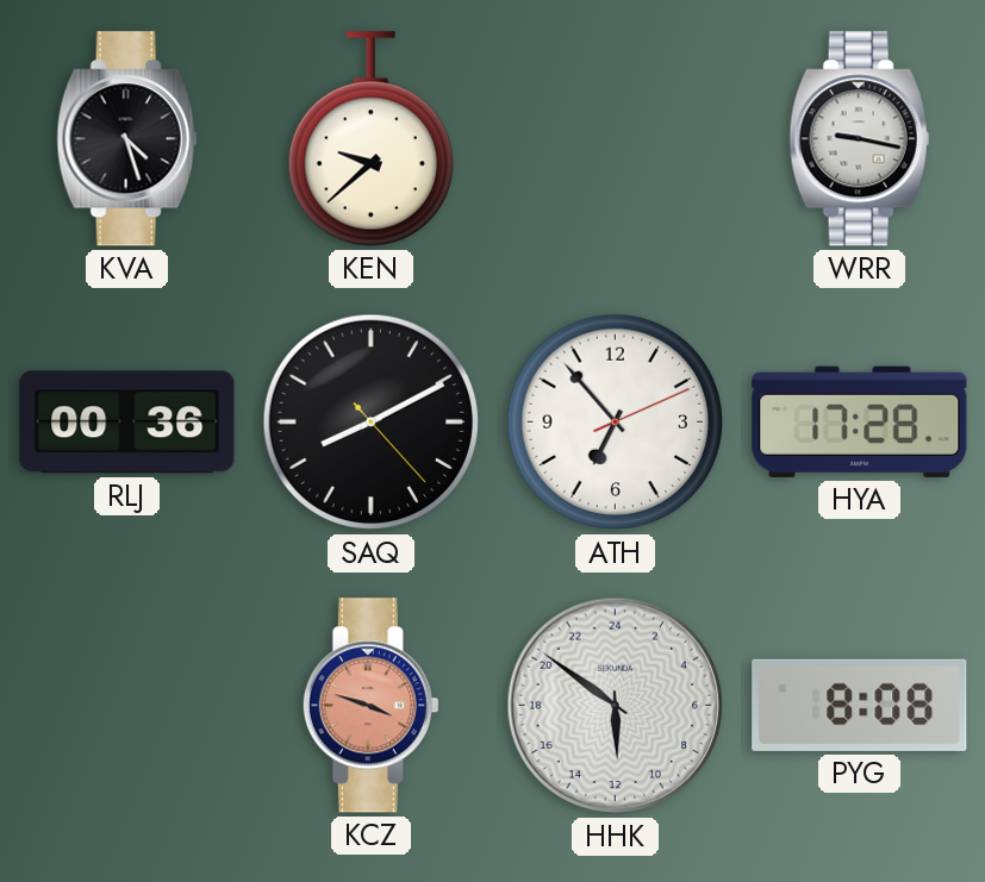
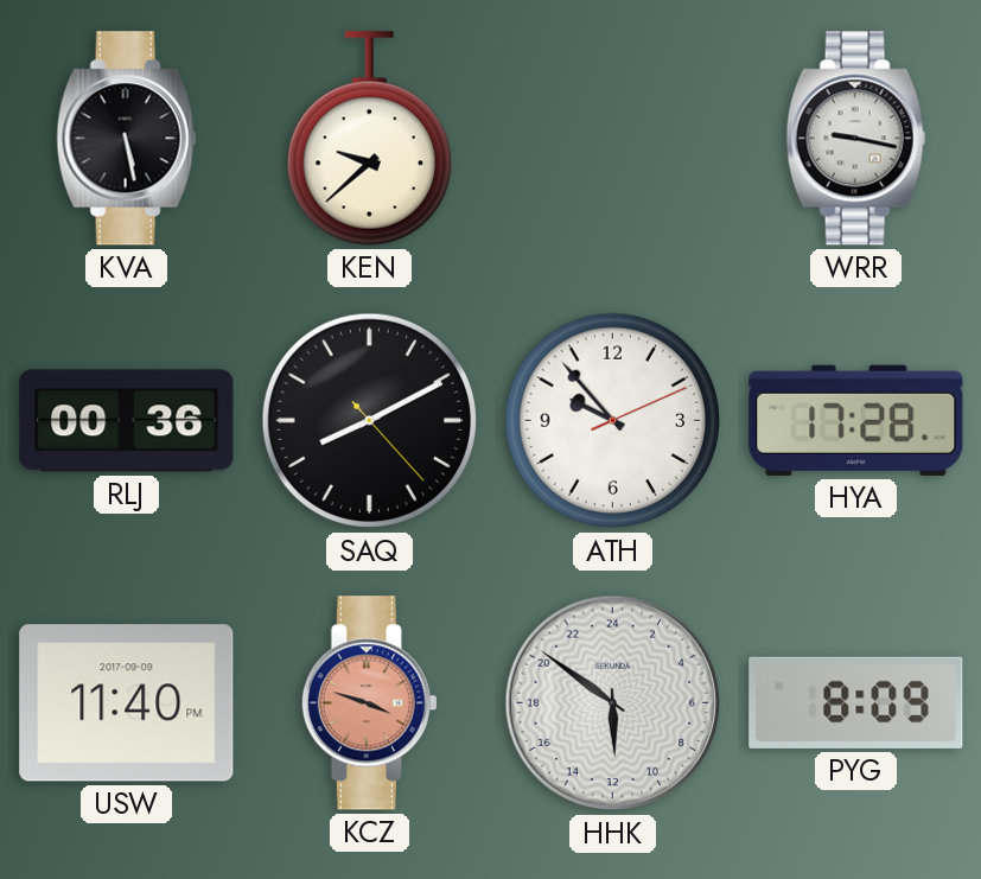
KVA: 4:27 -> 5:28
ATH: 6:53 -> 9:53
USW: none -> 11:40
PYG: 8:08 -> 8:09
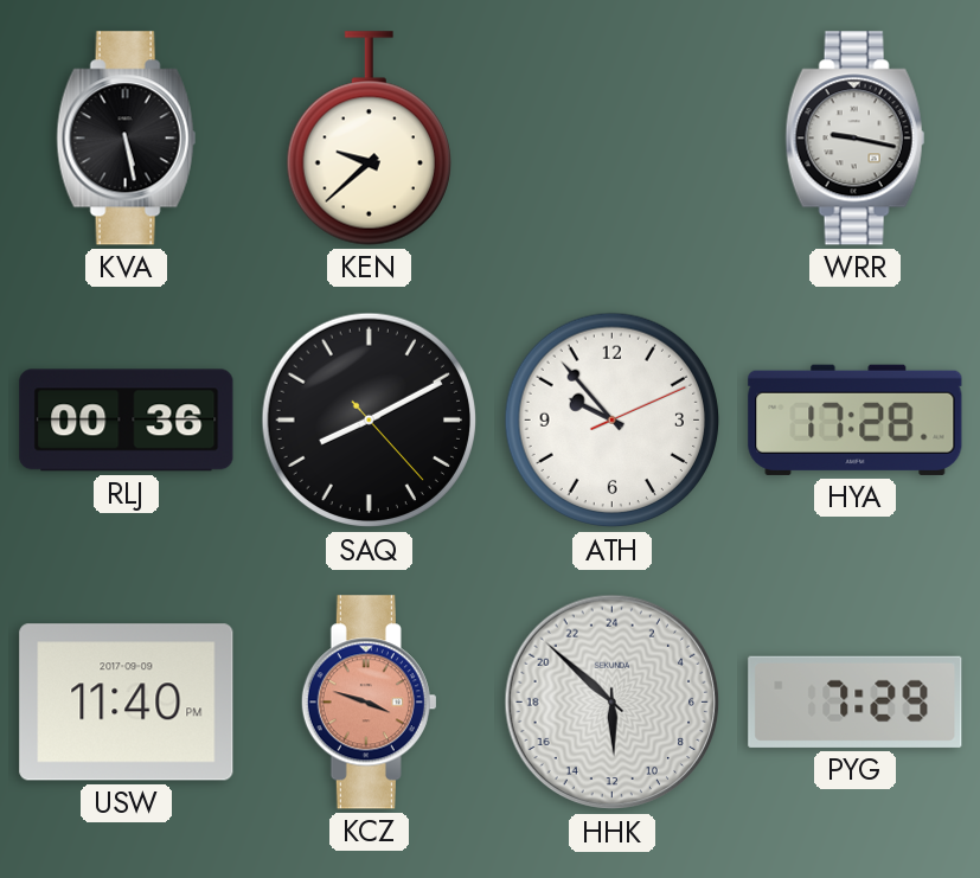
HHK: 11:51 -> 11:52
PYG: 8:09 -> 7:29
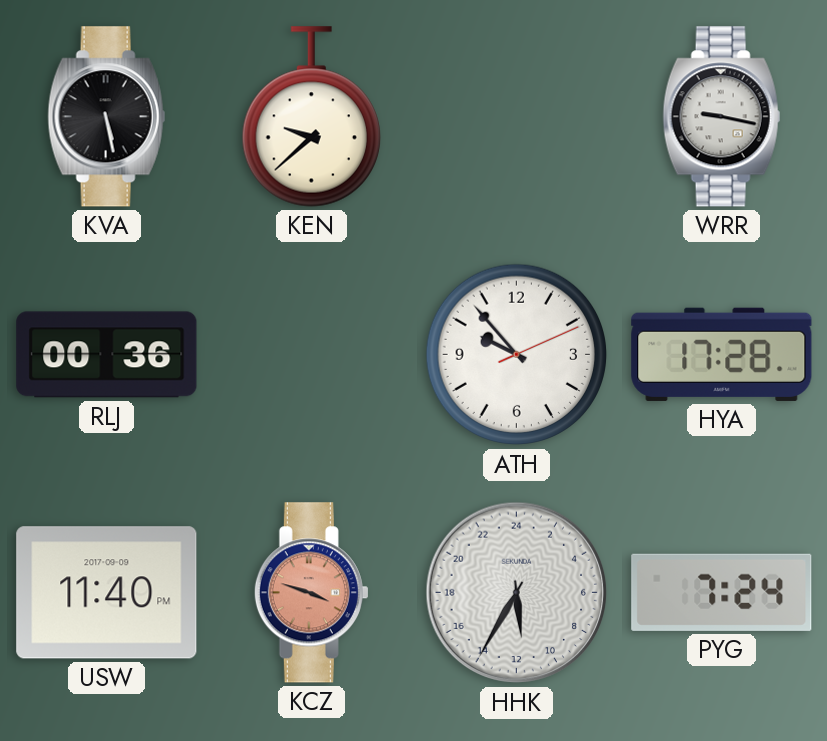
SAQ: 8:10 -> none
HHK: 11:52 -> 11:35
PYG: 7:29 -> 7:24
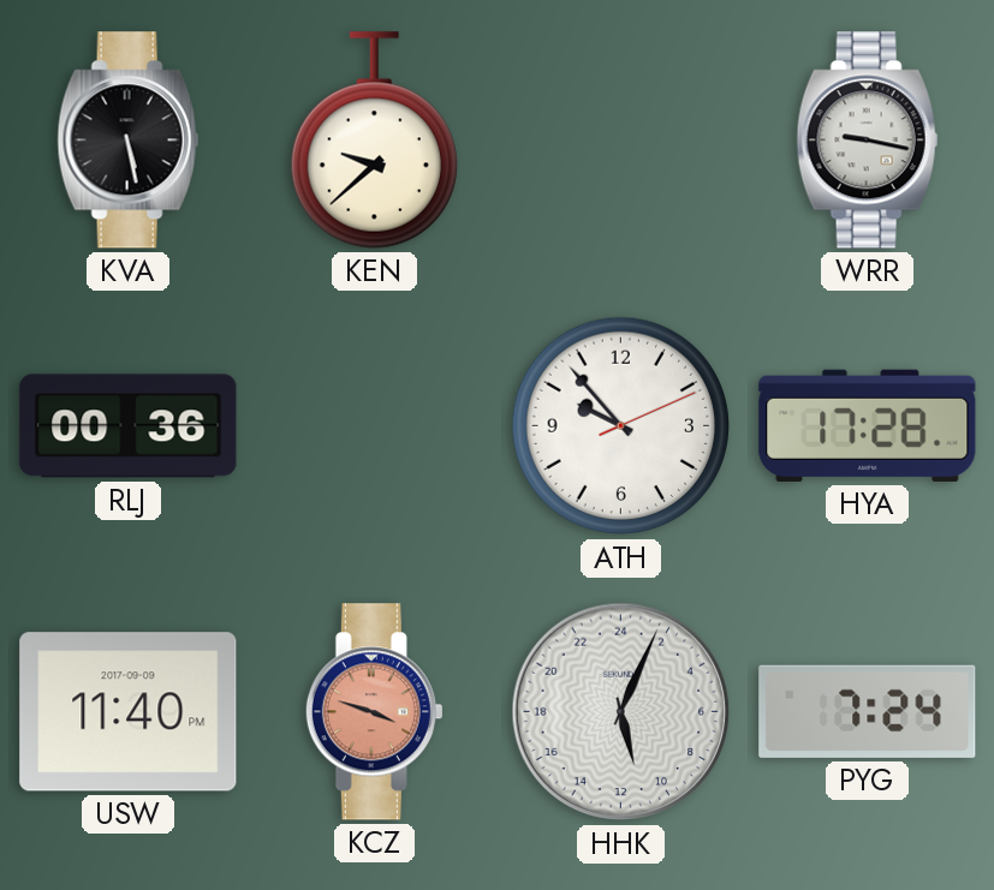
HHK: 11:35 -> 11:04
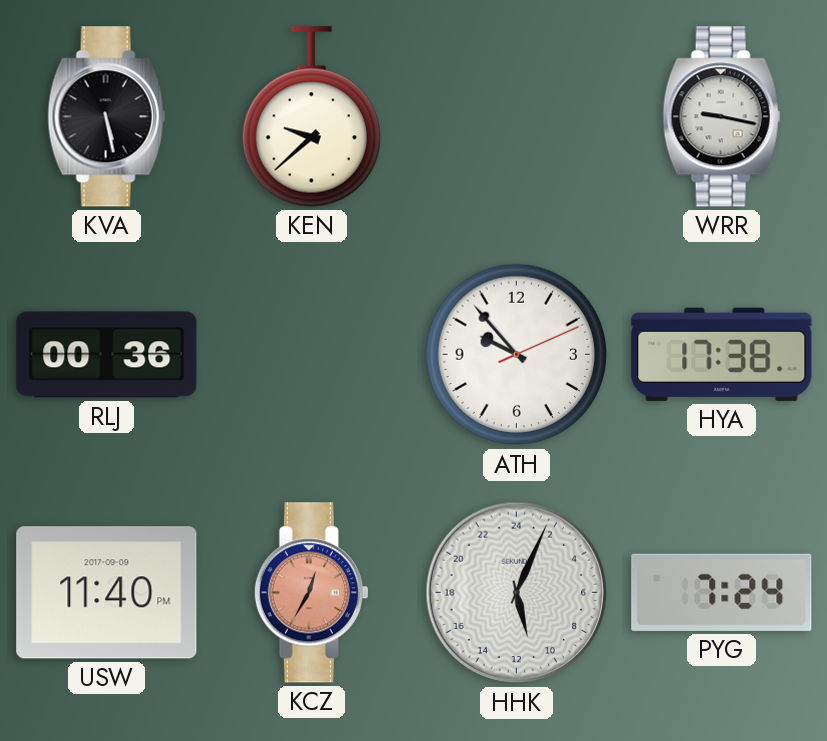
HYA: 17:28 -> 17:38
KCZ: 3:48 -> 12:35
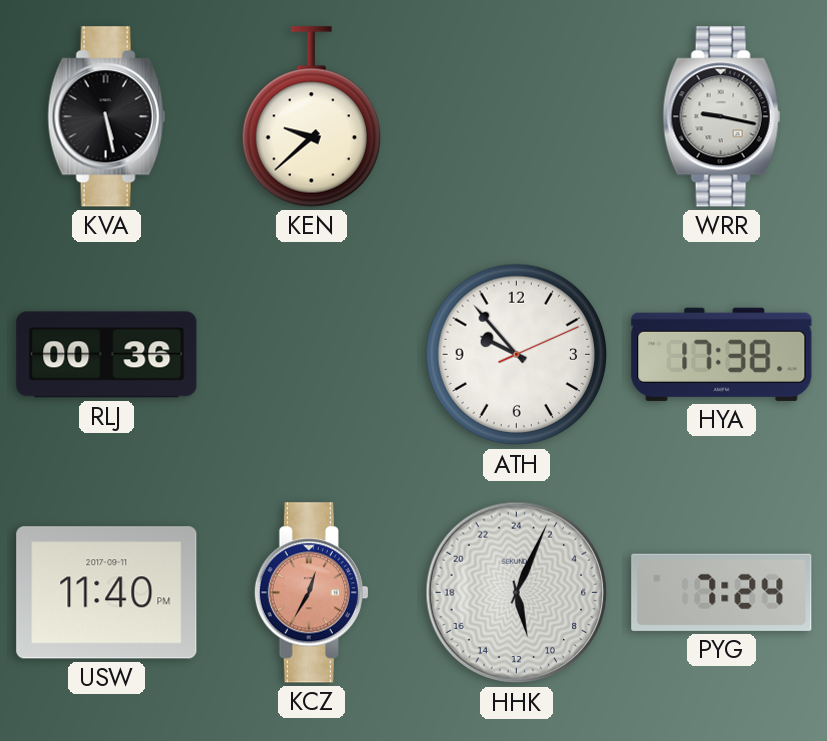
USW date: 2017-09-09 -> 2017-09-11
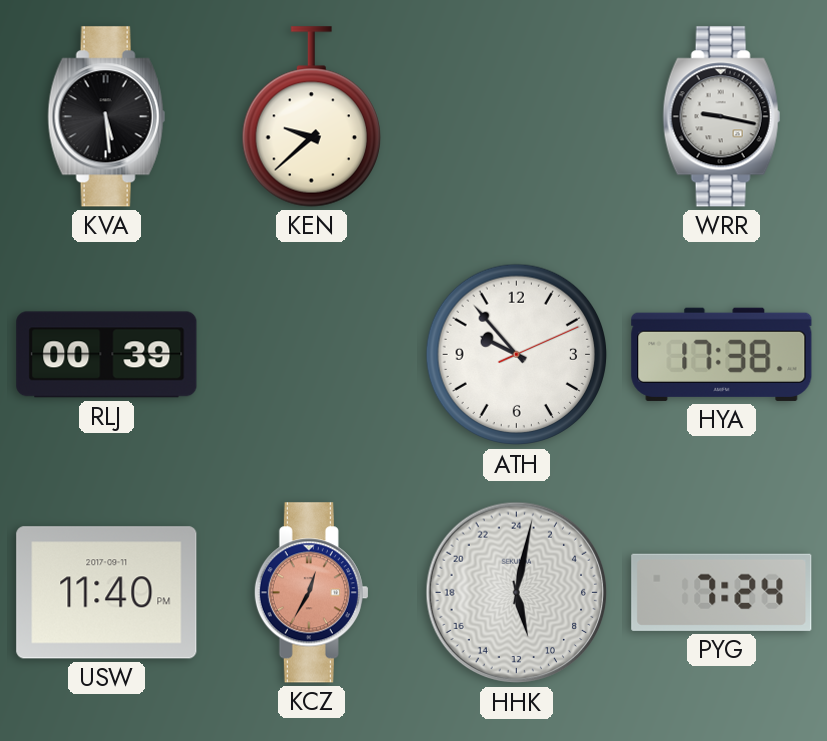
KVA: 5:28 -> 5:29
RLJ: 00:36 -> 00:39
HHK: 11:04 -> 11:02
